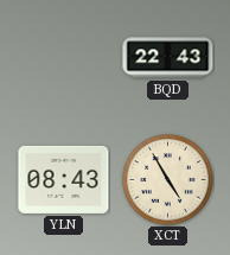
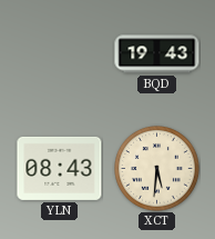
BQD: 22:43 -> 19:43
XCT: 4:55 -> 5:31
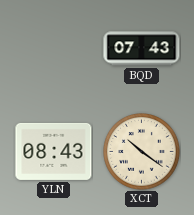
BQD: 19:43 -> 07:43
XCT: 5:31 -> 10:21
